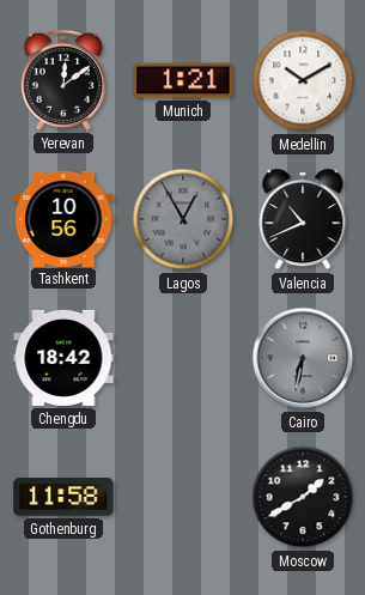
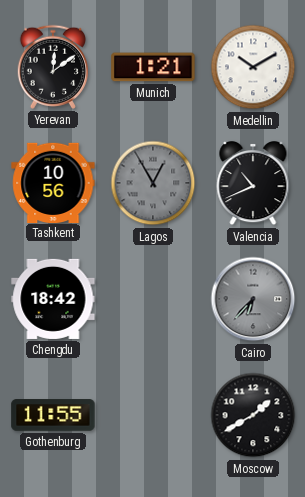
Cairo: 6:32 -> 6:37
Gothenburg: 11:58 -> 11:55
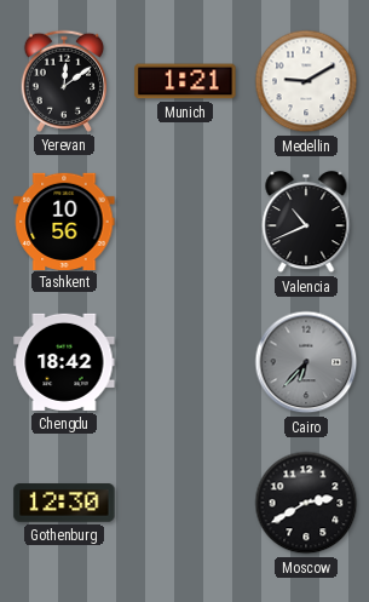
Medellin: 10:10 -> 9:10
Lagos: 12:55 -> none
Gothenburg: 11:55 -> 12:30
Moscow: 1:40 -> 2:40
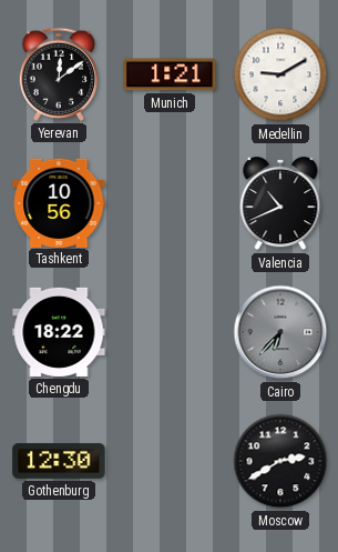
Chengdu: 18:42 -> 18:22
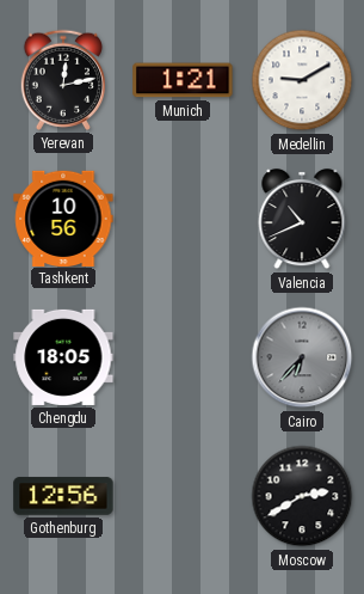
Yerevan: 12:09 -> 12:13
Chengdu: 18:22 -> 18:05
Gothenburg: 12:30 -> 12:56
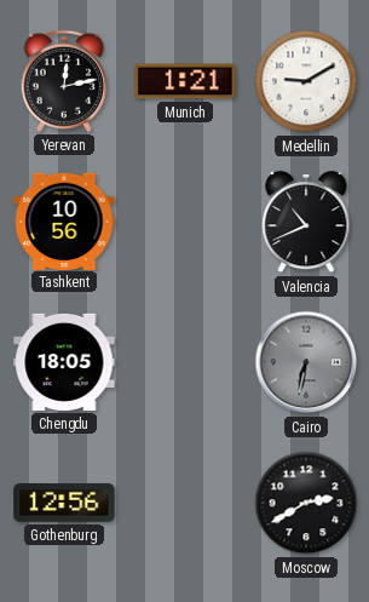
Cairo: 6:37 -> 6:32
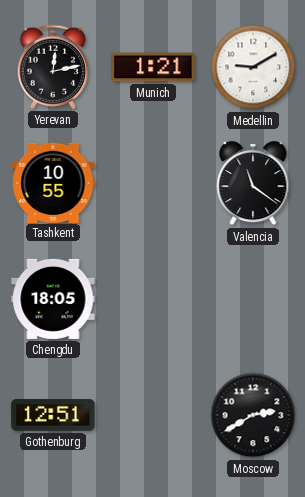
Tashkent: 10:56 -> 10:55
Valencia: 10:41 -> 11:21
Cairo: 6:32 -> none
Gothenburg: 12:56 -> 12:51
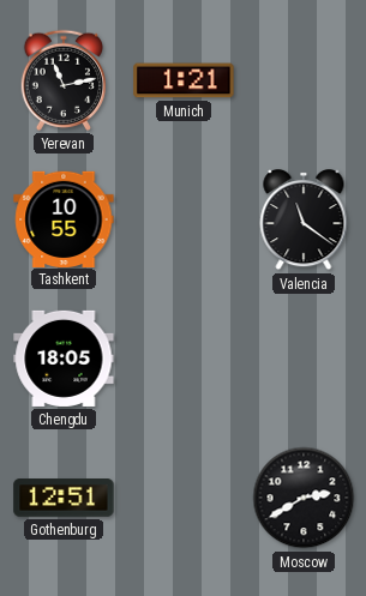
Yerevan: 12:13 -> 11:13
Medellin: 9:10 -> none
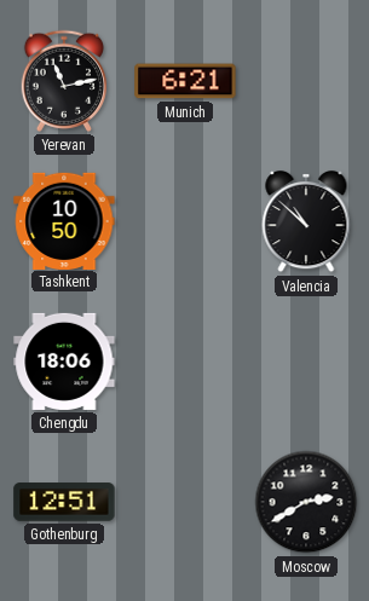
Munich: 1:21 -> 6:21
Tashkent: 10:55 -> 10:50
Valencia: 11:21 -> 10:52
Chengdu: 18:05 -> 18:06
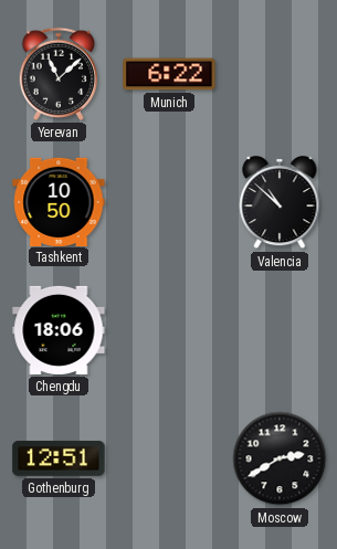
Yerevan: 11:13 -> 11:08
Munich: 6:21 -> 6:22
